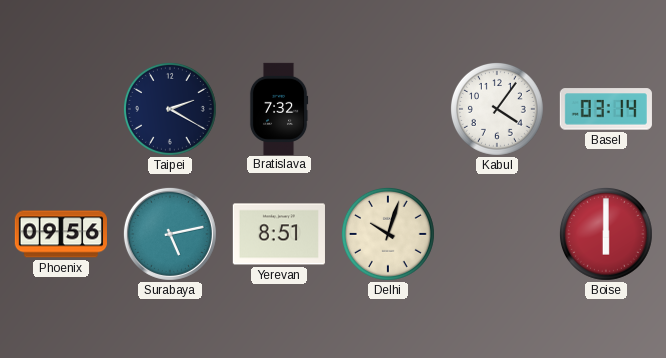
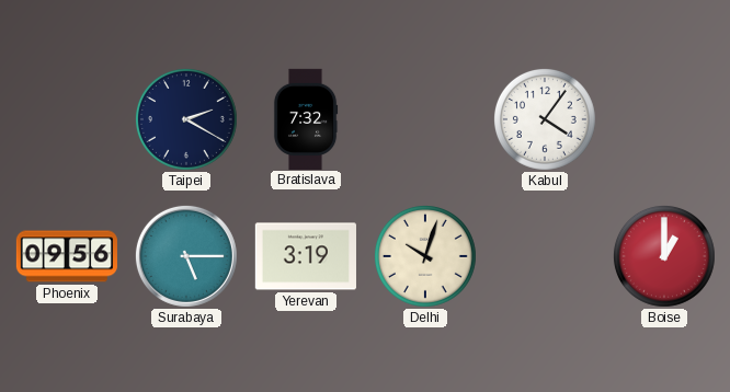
Basel: 03:14 -> none
Surabaya: 5:13 -> 5:15
Yerevan: 8:51 -> 3:19
Boise: 6:00 -> 1:00
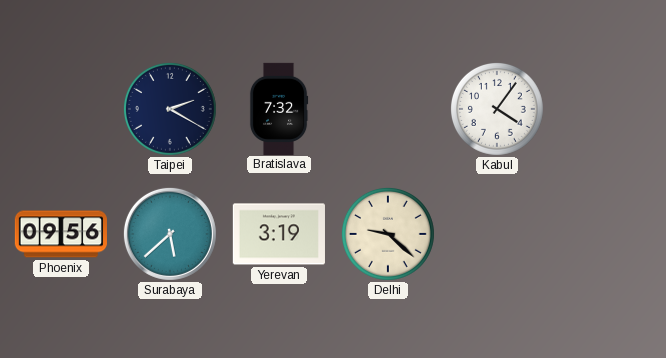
Surabaya: 5:15 -> 5:38
Delhi: 10:03 -> 9:22
Boise: 1:00 -> none
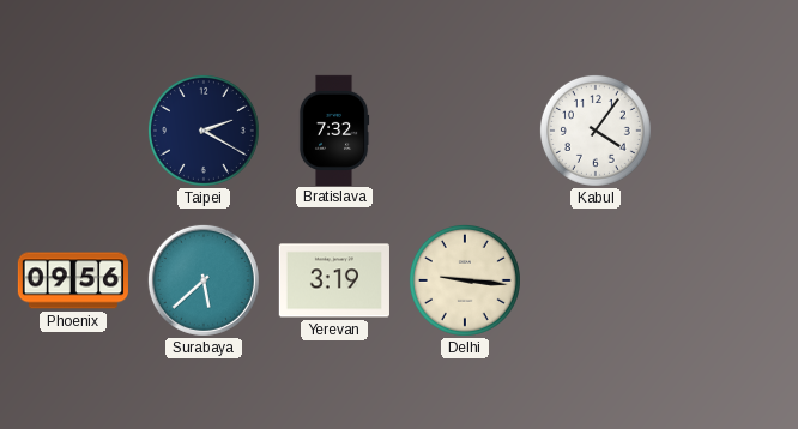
Delhi: 9:22 -> 9:16
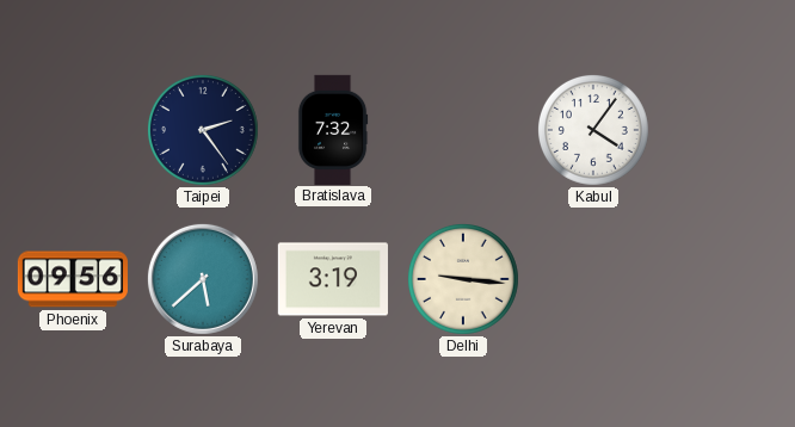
Taipei: 2:20 -> 2:24
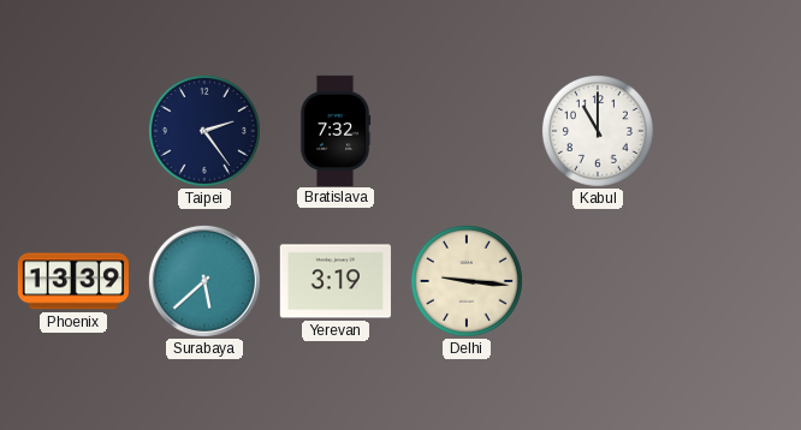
Kabul: 4:06 -> 11:00
Phoenix: 09:56 -> 13:39
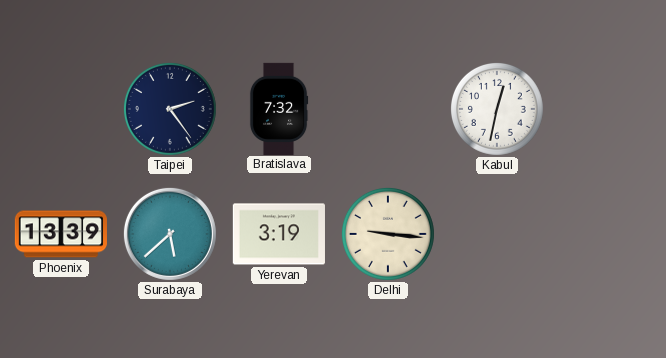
Kabul: 11:00 -> 12:32
